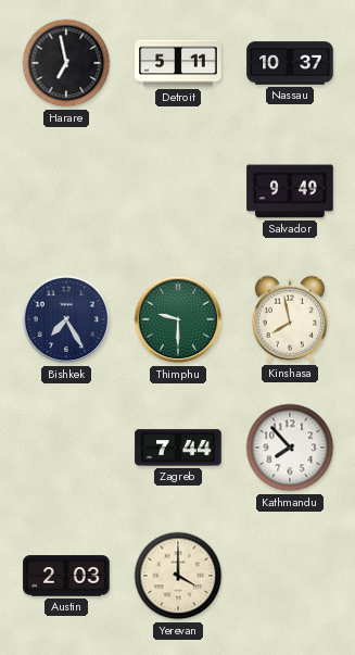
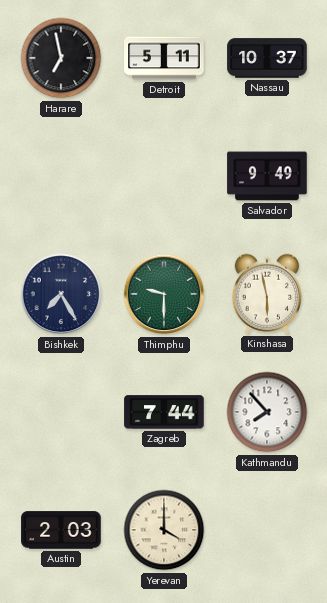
Kinshasa: 7:58 -> 5:58
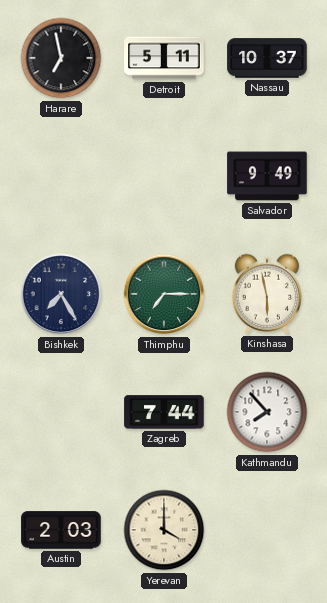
Thimphu: 9:30 -> 7:15
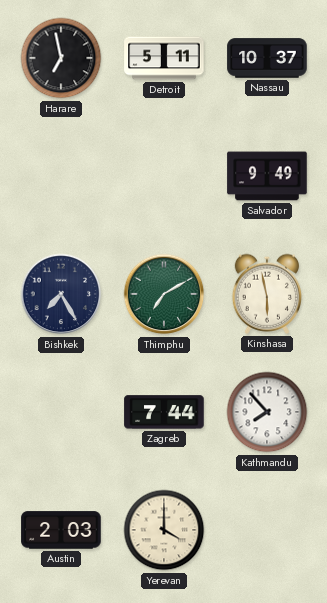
Thimphu: 7:15 -> 7:10
